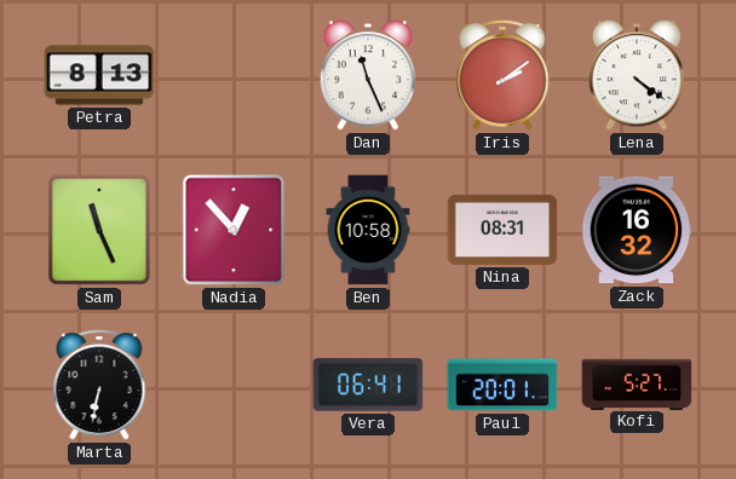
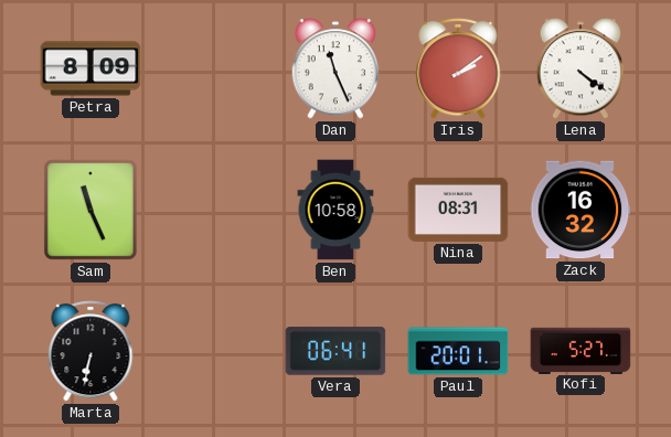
Petra: 8:13 -> 8:09
Nadia: 12:53 -> none
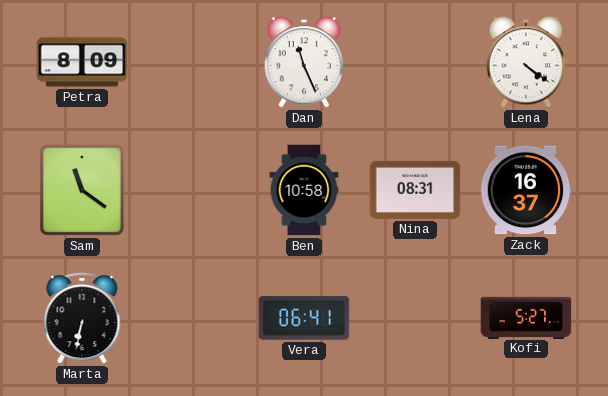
Iris: 2:09 -> none
Sam: 11:26 -> 11:21
Zack: 16:32 -> 16:37
Paul: 20:01 -> none
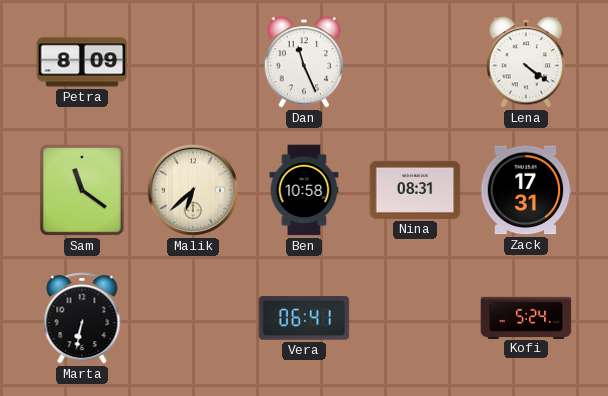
Malik: none -> 6:38
Zack: 16:37 -> 17:31
Kofi: 5:27 -> 5:24
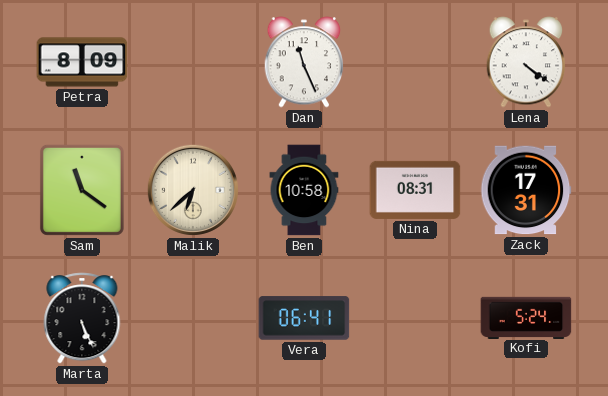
Marta: 6:32 -> 5:26
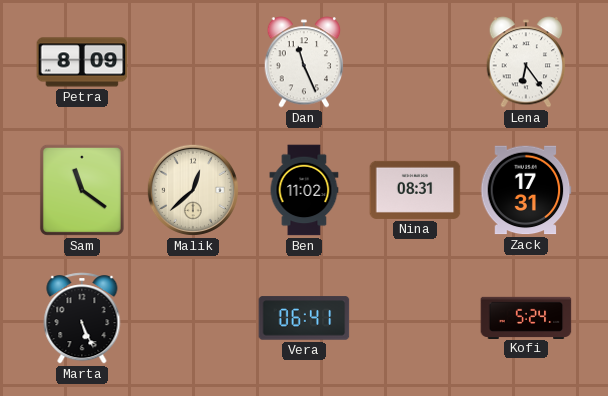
Lena: 4:21 -> 6:24
Malik: 6:38 -> 12:38
Ben: 10:58 -> 11:02
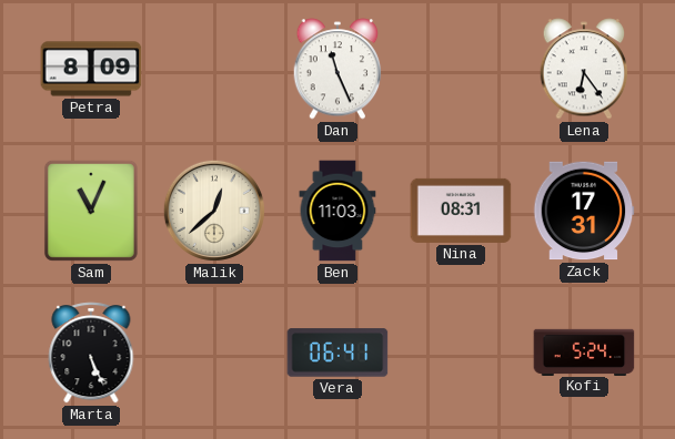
Sam: 11:21 -> 11:04
Ben: 11:02 -> 11:03
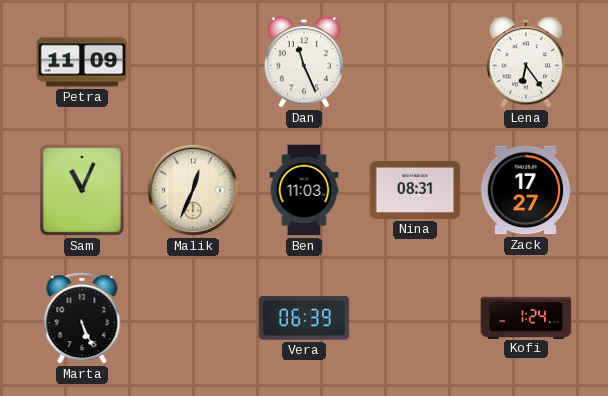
Petra: 8:09 -> 11:09
Malik: 12:38 -> 12:34
Zack: 17:31 -> 17:27
Vera: 06:41 -> 06:39
Kofi: 5:24 -> 1:24
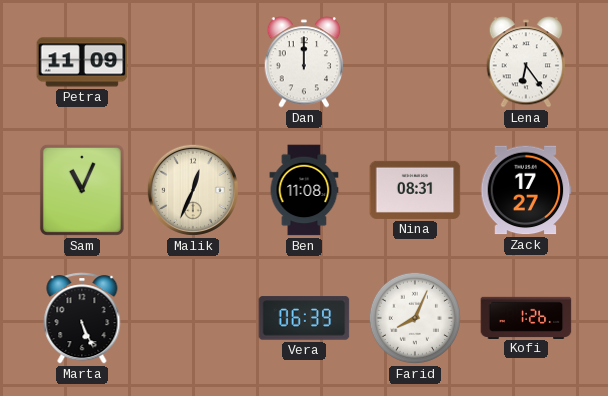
Dan: 11:26 -> 12:00
Ben: 11:03 -> 11:08
Farid: none -> 8:04
Kofi: 1:24 -> 1:26
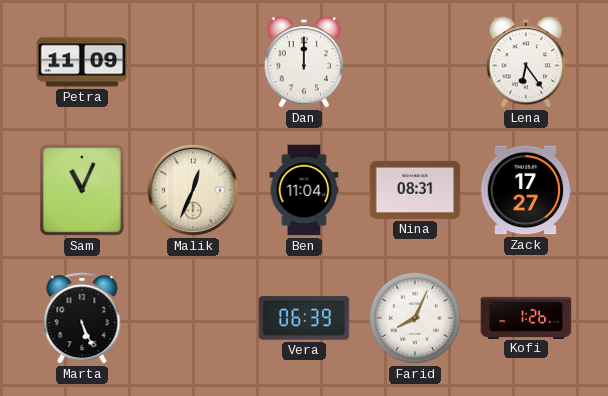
Ben: 11:08 -> 11:04
